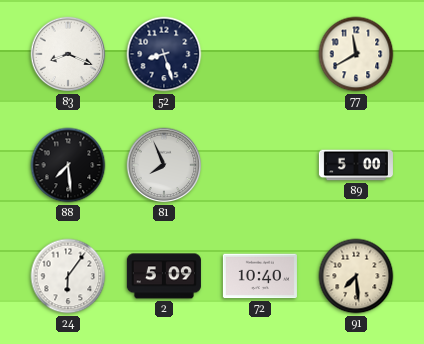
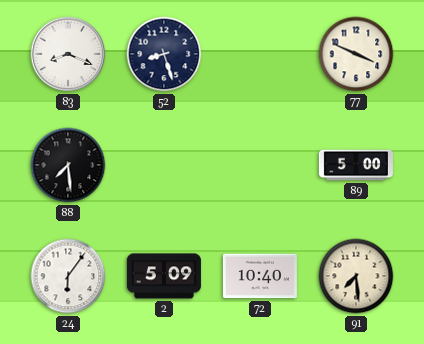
77: 11:40 -> 3:49
81: 7:56 -> none
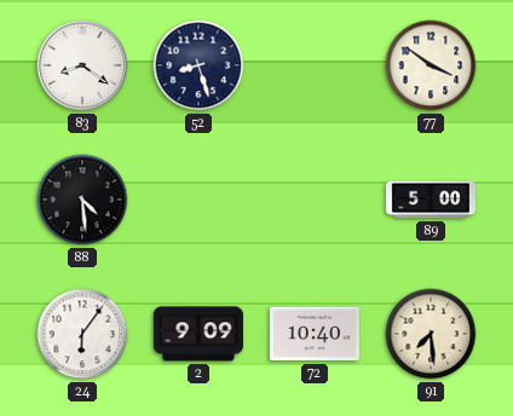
83: 8:19 -> 8:21
77: 3:49 -> 3:51
88: 7:29 -> 4:29
2: 5:09 -> 9:09
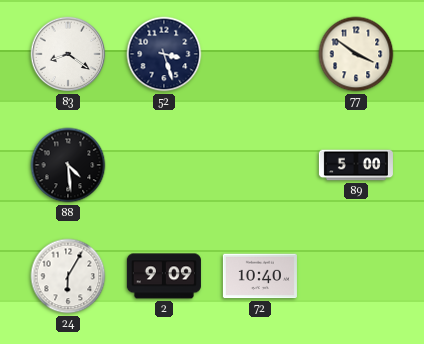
52: 8:27 -> 3:27
24: 6:06 -> 6:05
91: 7:29 -> none
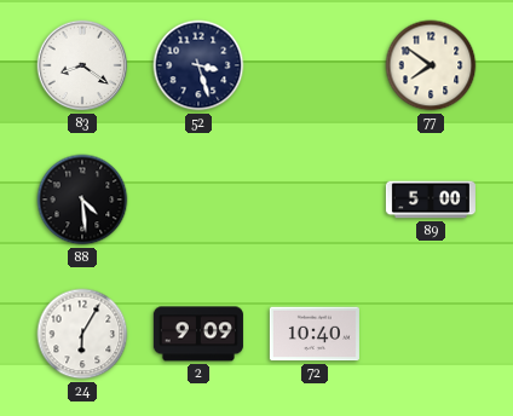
77: 3:51 -> 7:51
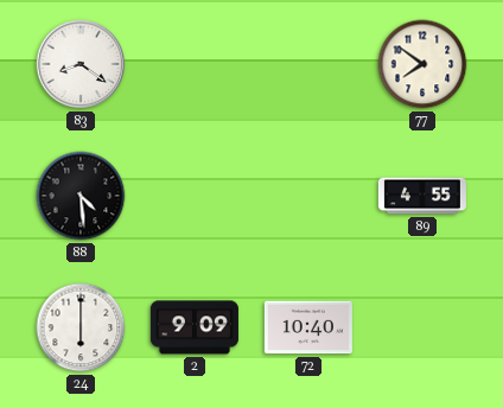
52: 3:27 -> none
89: 5:00 -> 4:55
24: 6:05 -> 6:00
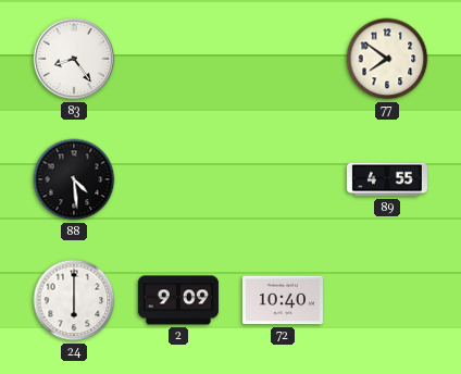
83: 8:21 -> 8:24
